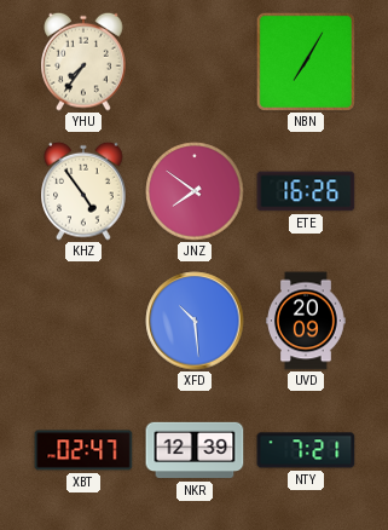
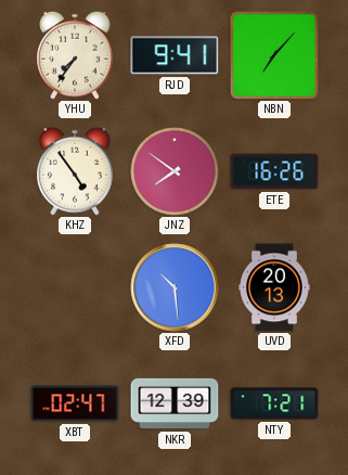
RJD: none -> 9:41
NBN: 7:05 -> 7:07
UVD: 20:09 -> 20:13
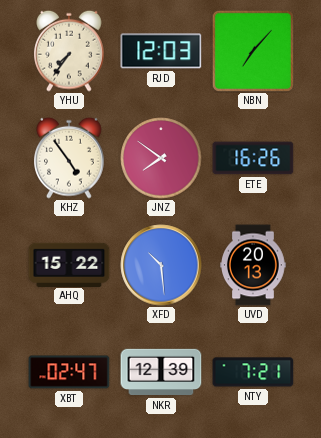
RJD: 9:41 -> 12:03
AHQ: none -> 15:22
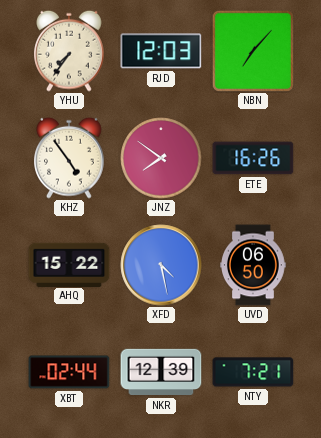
XFD: 10:29 -> 4:28
UVD: 20:13 -> 06:50
XBT: 02:47 -> 02:44
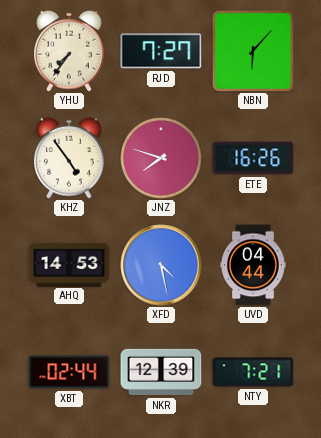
RJD: 12:03 -> 7:27
NBN: 7:07 -> 6:07
JNZ: 7:51 -> 7:48
AHQ: 15:22 -> 14:53
UVD: 06:50 -> 04:44
